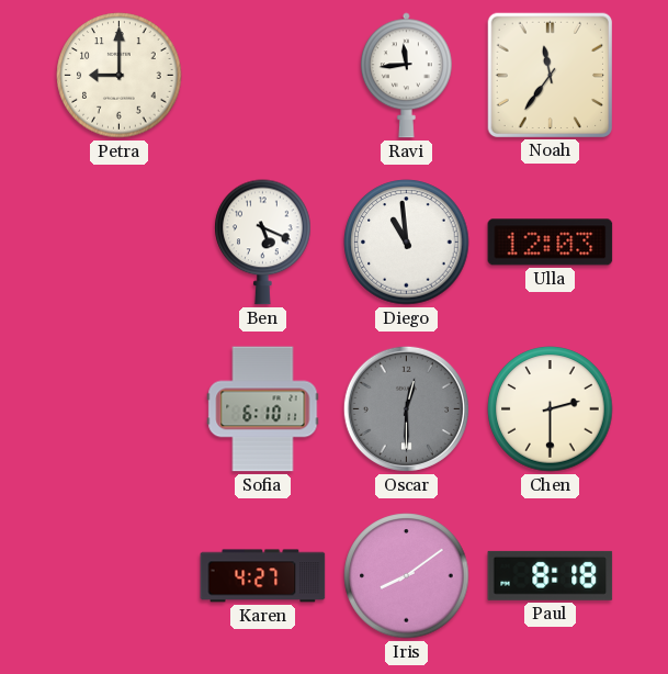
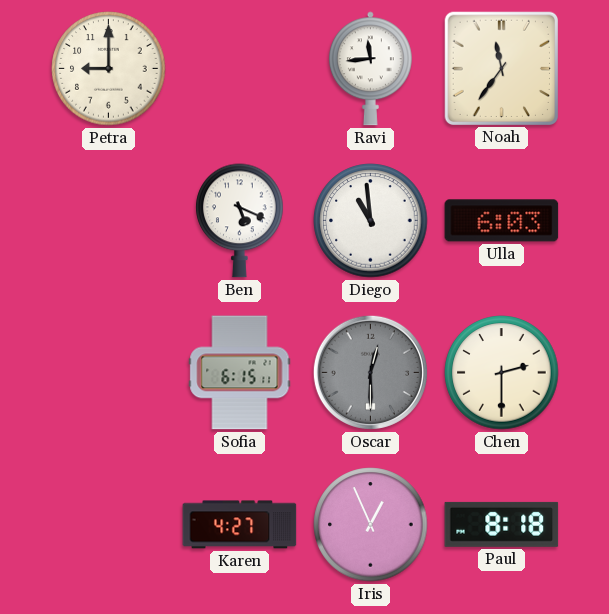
Ulla: 12:03 -> 6:03
Sofia: 6:10 -> 6:15
Iris: 8:09 -> 12:56
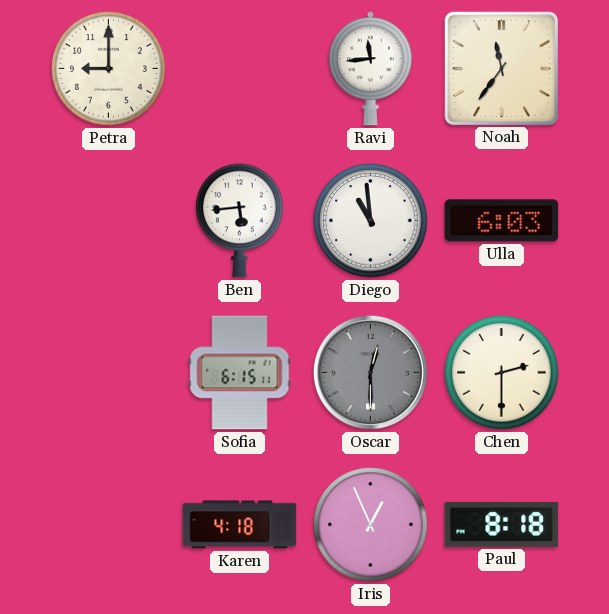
Ben: 5:19 -> 5:44
Karen: 4:27 -> 4:18
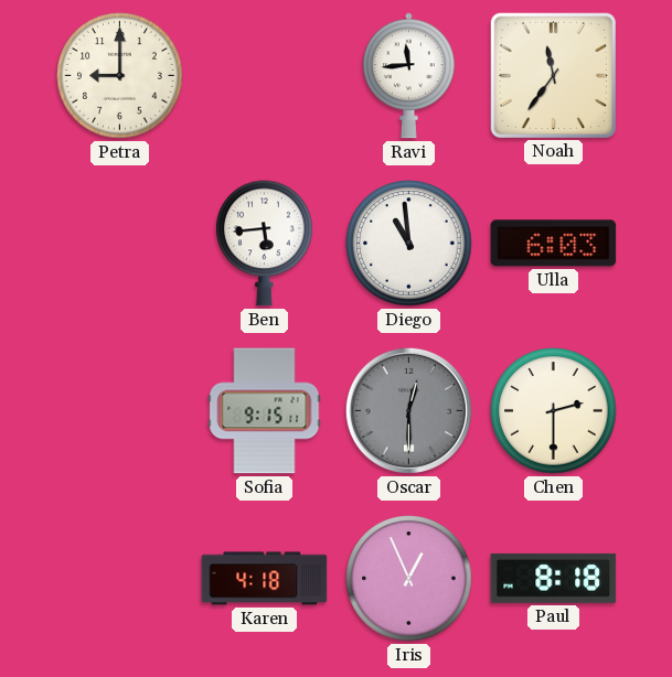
Sofia: 6:15 -> 9:15
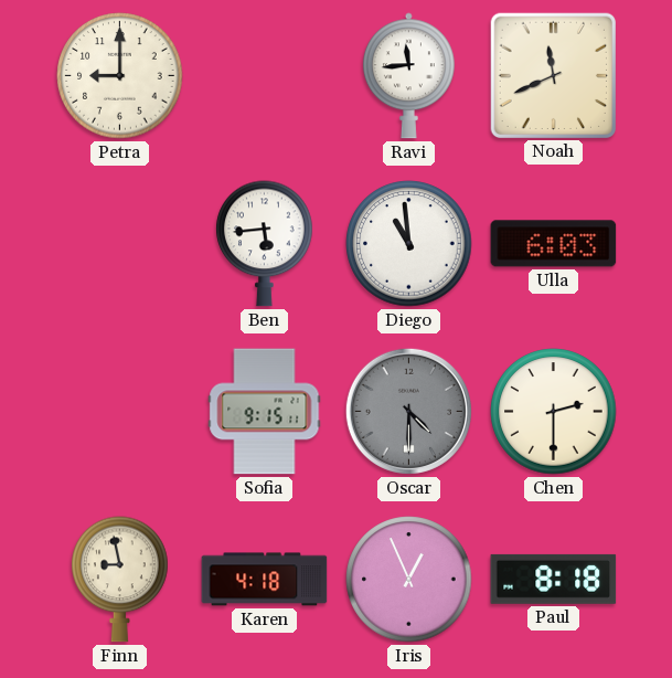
Noah: 11:36 -> 11:41
Oscar: 12:30 -> 4:30
Finn: none -> 8:58
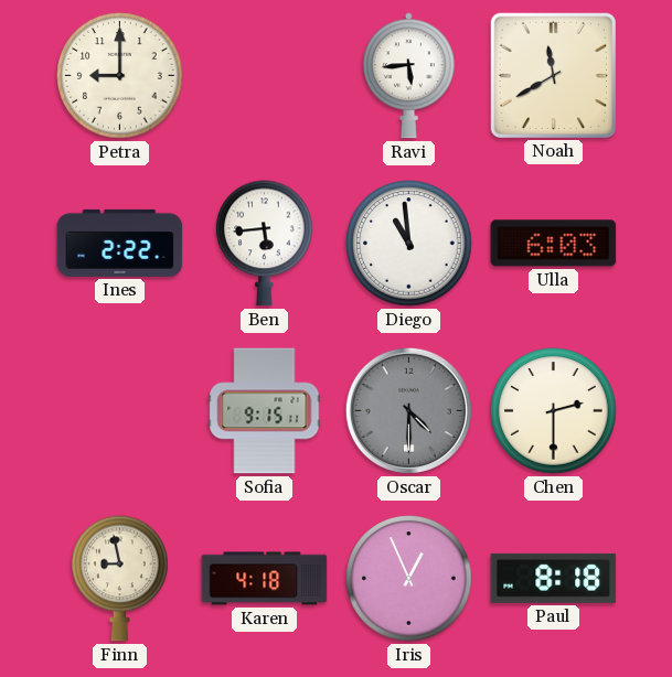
Ravi: 11:44 -> 5:44
Noah: 11:41 -> 11:40
Ines: none -> 2:22
